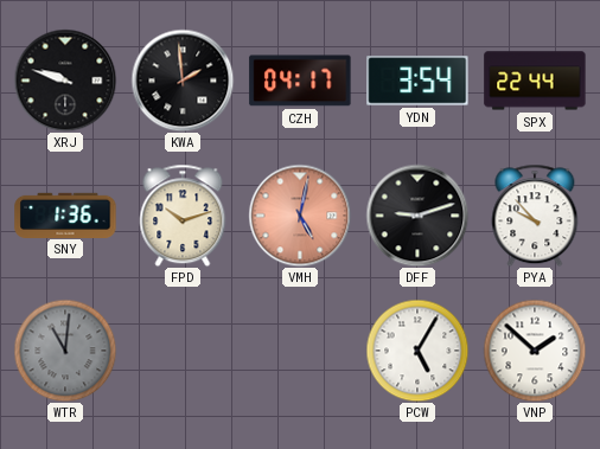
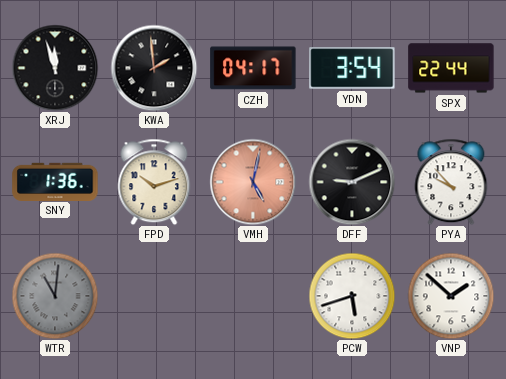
XRJ: 9:48 -> 11:57
DFF: 9:12 -> 9:11
PCW: 5:05 -> 5:42
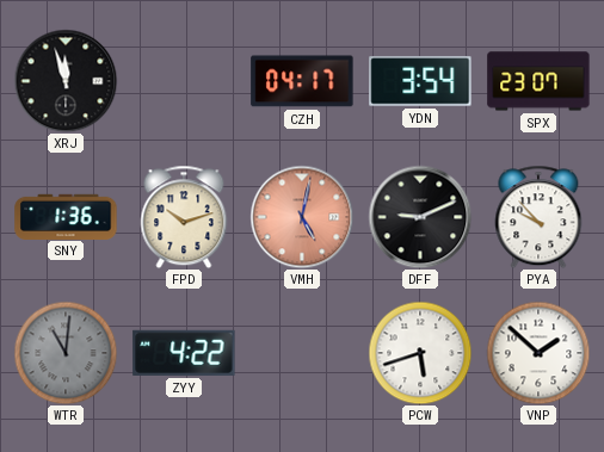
KWA: 1:59 -> none
SPX: 22:44 -> 23:07
ZYY: none -> 4:22
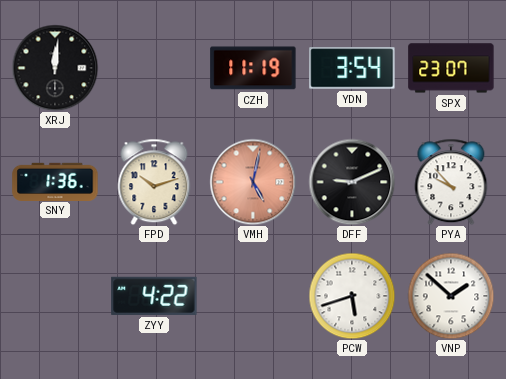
XRJ: 11:57 -> 12:01
CZH: 04:17 -> 11:19
WTR: 11:01 -> none
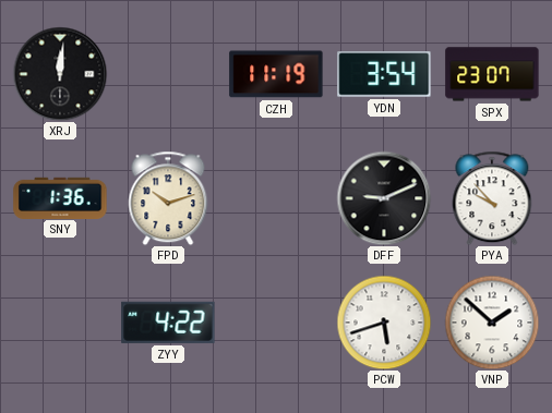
VMH: 5:02 -> none
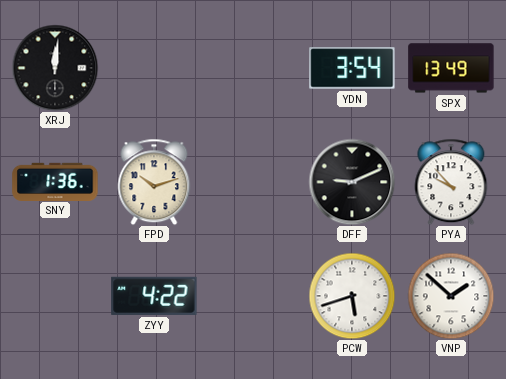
CZH: 11:19 -> none
SPX: 23:07 -> 13:49
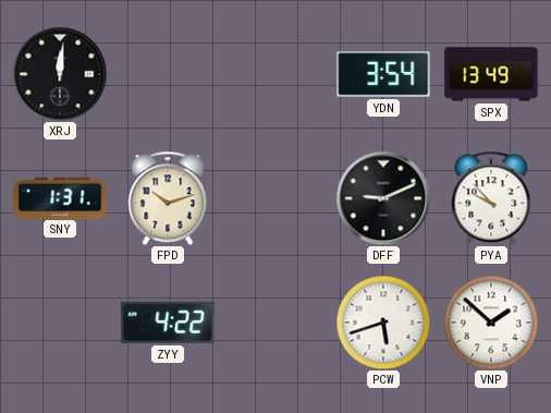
SNY: 1:36 -> 1:31
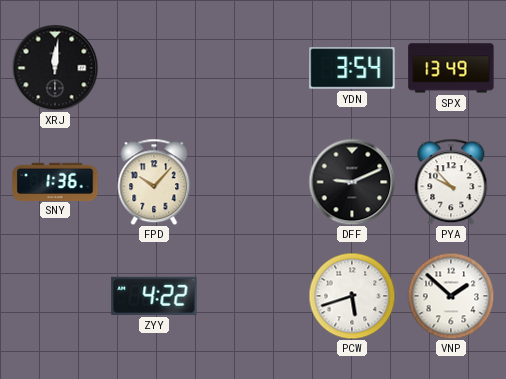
SNY: 1:31 -> 1:36
FPD: 10:12 -> 10:07
